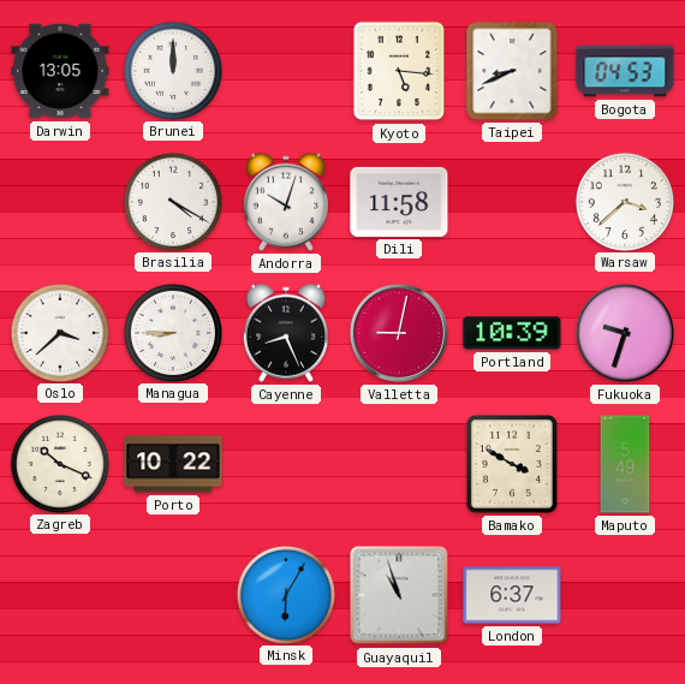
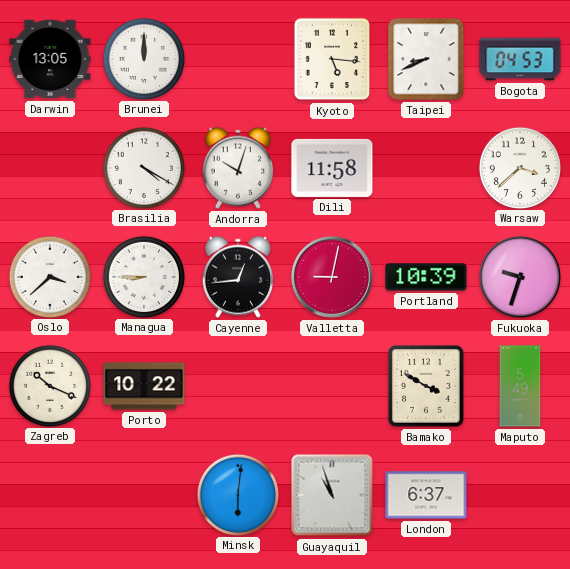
Cayenne: 8:26 -> 12:44
Minsk: 6:05 -> 6:01
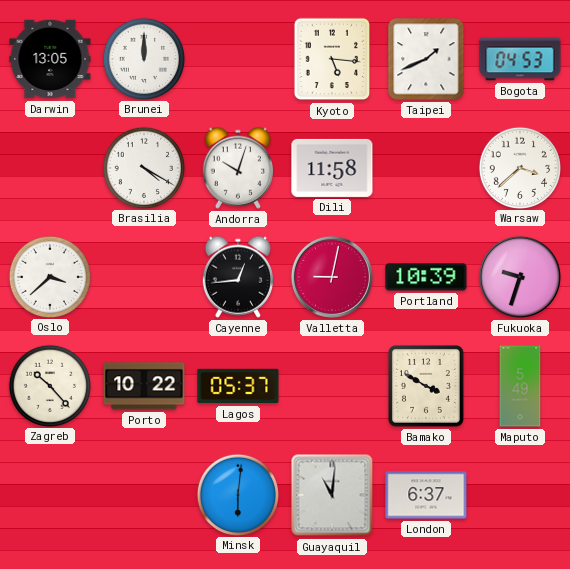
Taipei: 8:41 -> 1:41
Managua: 8:45 -> none
Zagreb: 10:19 -> 10:23
Lagos: none -> 05:37
Guayaquil: 10:57 -> 11:01
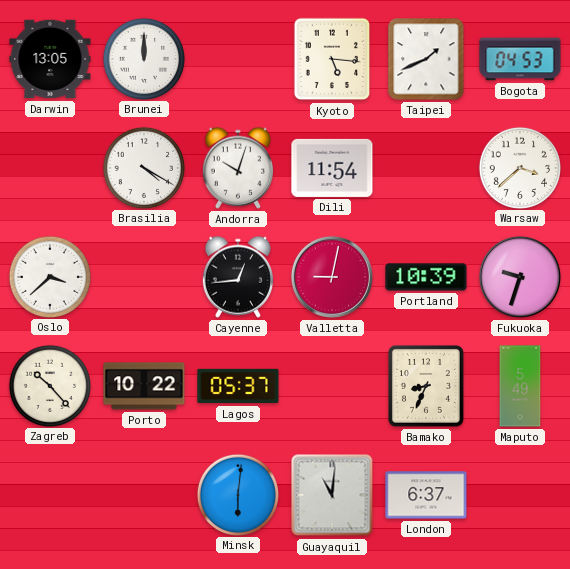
Dili: 11:58 -> 11:54
Bamako: 3:50 -> 8:34
